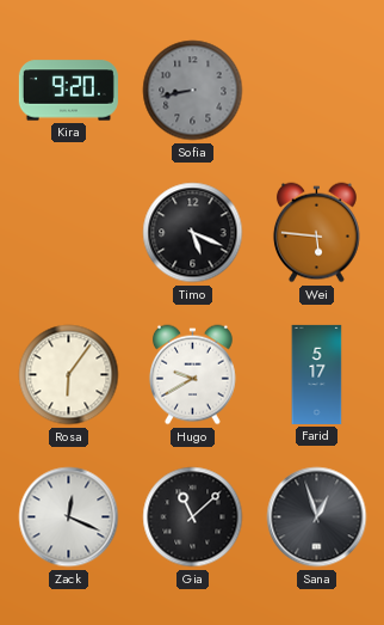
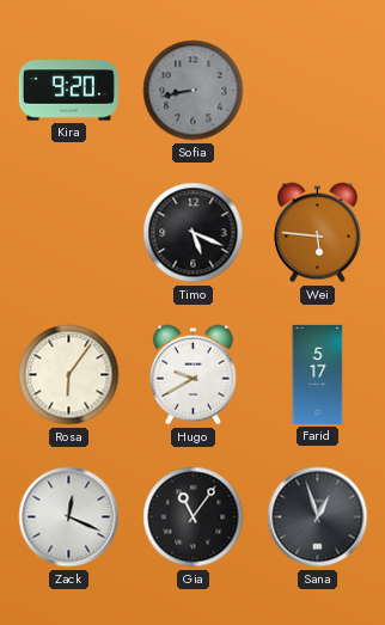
Gia: 11:08 -> 11:06
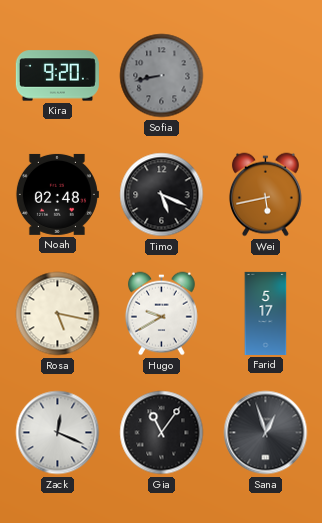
Noah: none -> 02:48
Wei: 5:46 -> 5:43
Rosa: 6:06 -> 5:17
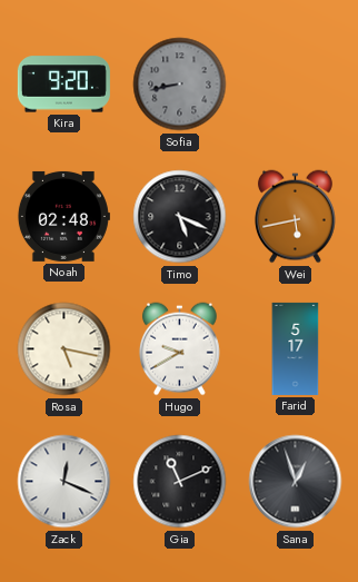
Gia: 11:06 -> 11:11
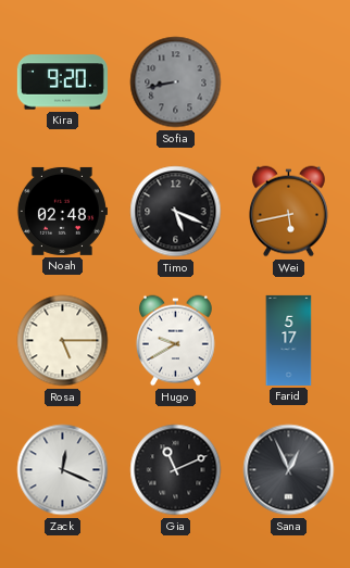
Rosa: 5:17 -> 5:15
Sana: 12:57 -> 12:56
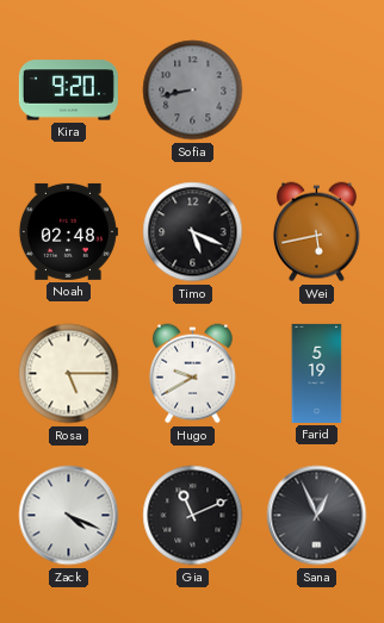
Farid: 5:17 -> 5:19
Zack: 12:19 -> 4:19
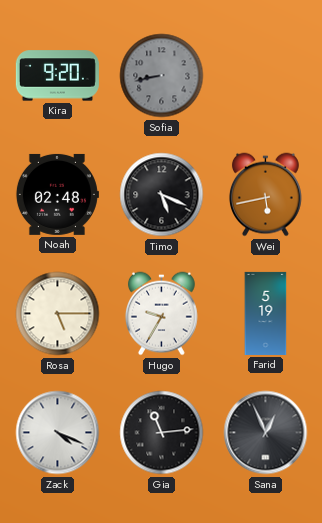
Hugo: 9:40 -> 9:35
Gia: 11:11 -> 11:14
